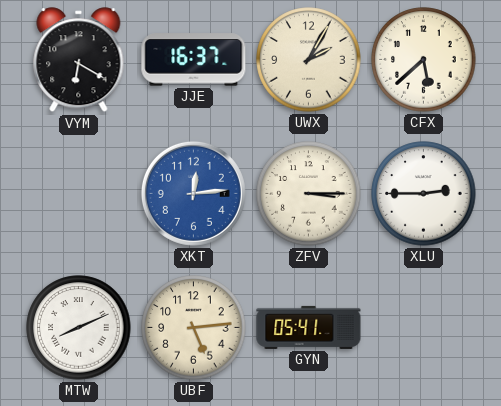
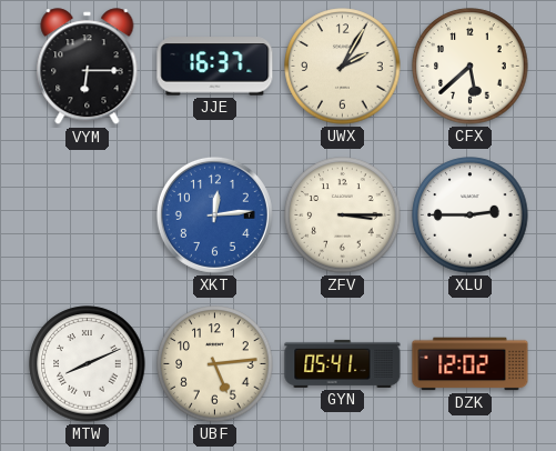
VYM: 6:20 -> 6:15
DZK: none -> 12:02
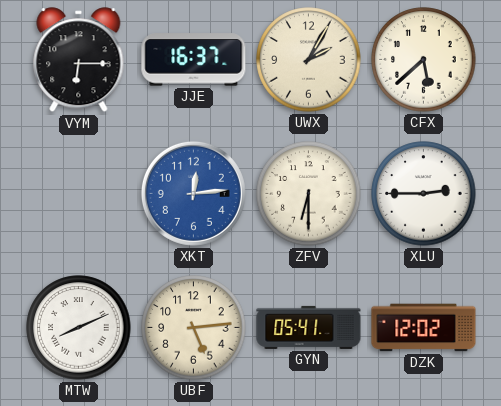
ZFV: 3:15 -> 6:30
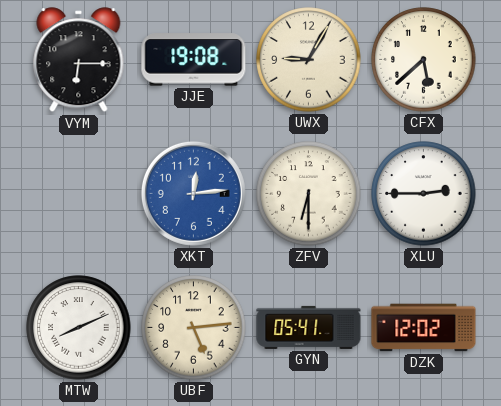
JJE: 16:37 -> 19:08
UWX: 2:05 -> 9:05
